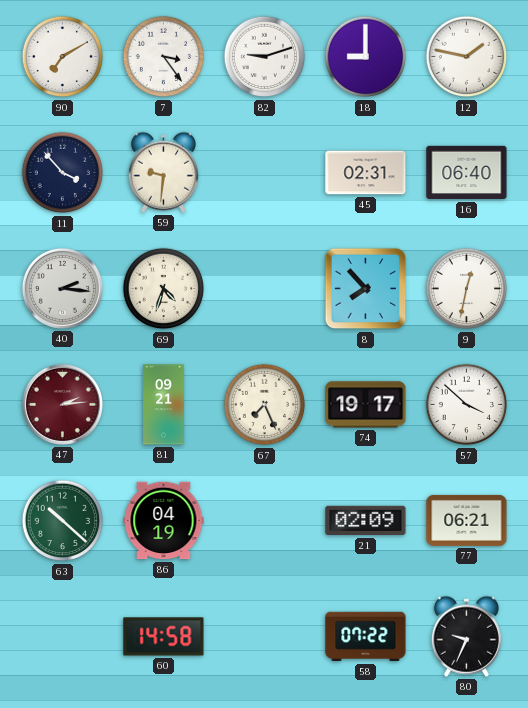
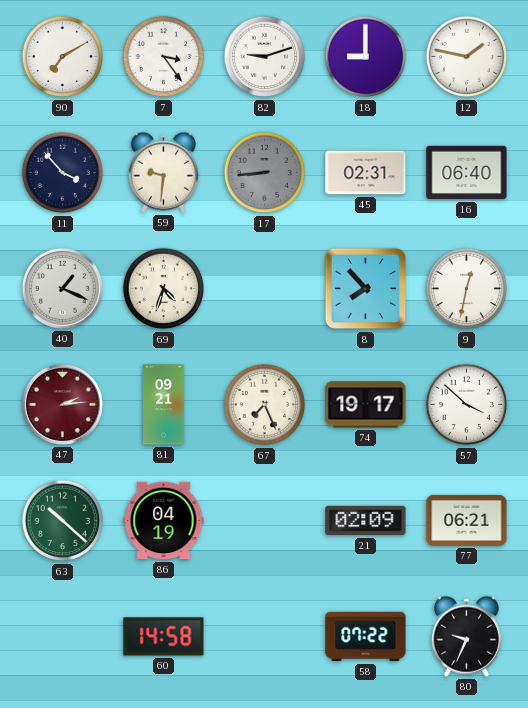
17: none -> 8:44
40: 2:16 -> 1:19
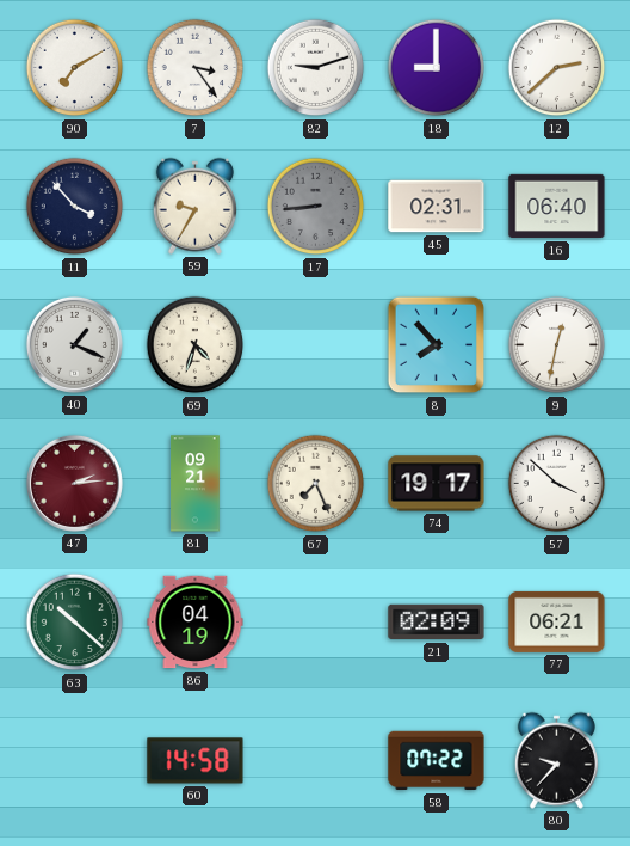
12: 1:47 -> 2:38
59: 9:31 -> 9:35
80: 9:34 -> 9:37
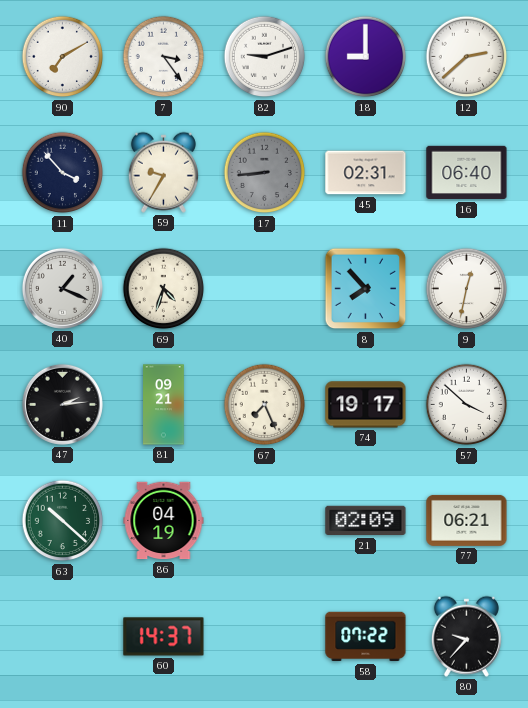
47 dial: burgundy -> black
60: 14:58 -> 14:37
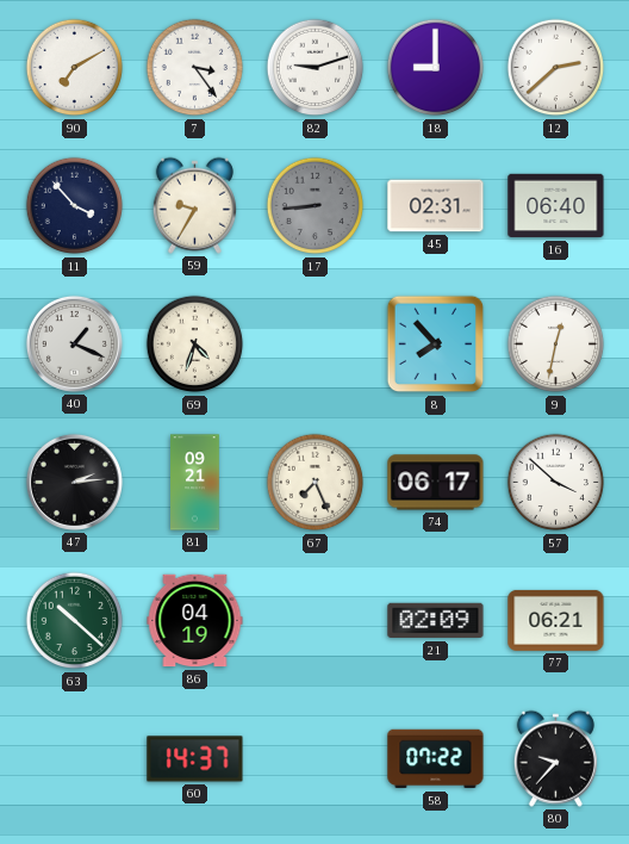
74: 19:17 -> 06:17
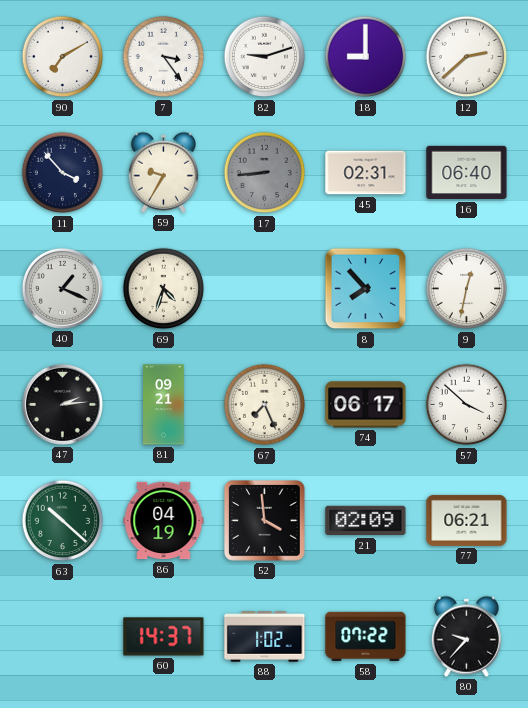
52: none -> 3:59
88: none -> 1:02
